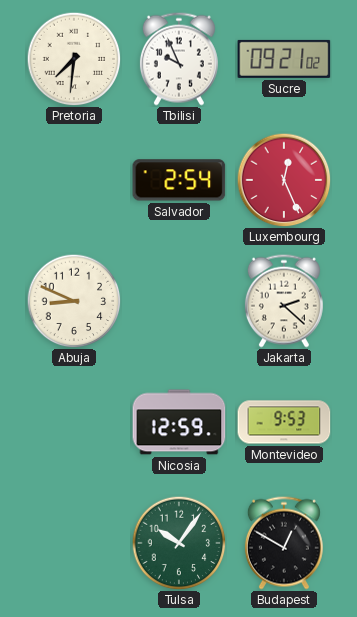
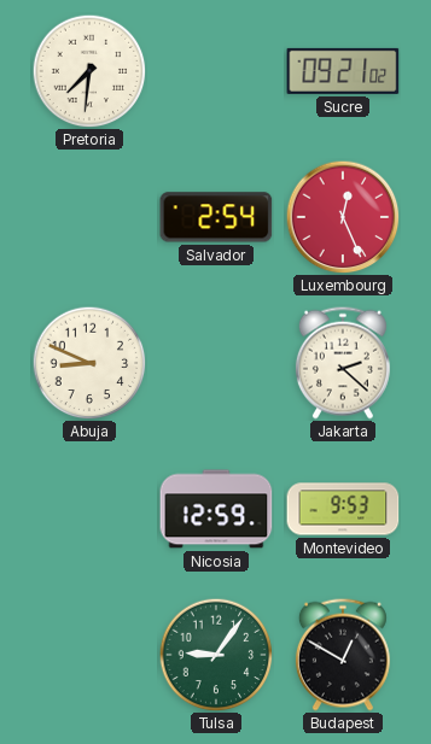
Tbilisi: 9:56 -> none
Tulsa: 10:06 -> 9:06
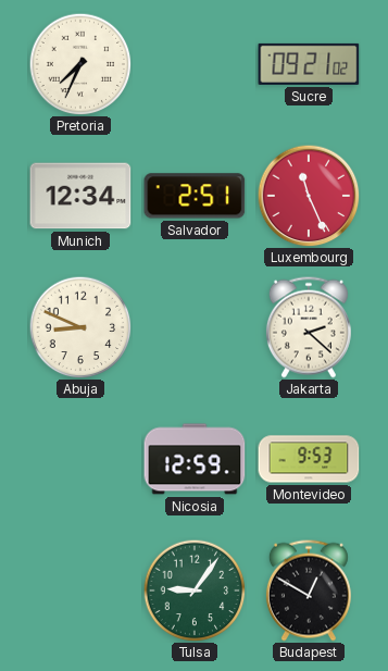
Pretoria: 7:31 -> 7:34
Munich: none -> 12:34
Salvador: 2:54 -> 2:51
Luxembourg: 12:26 -> 11:26
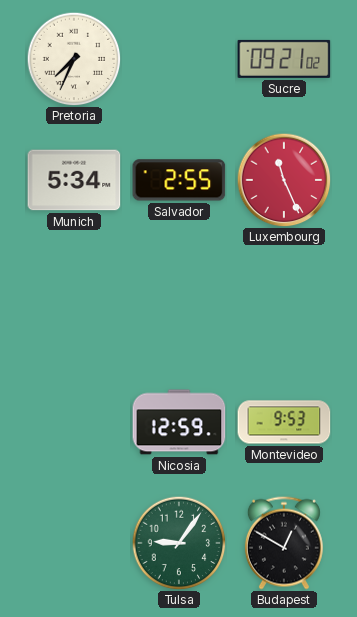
Munich: 12:34 -> 5:34
Salvador: 2:51 -> 2:55
Abuja: 8:49 -> none
Jakarta: 2:22 -> none
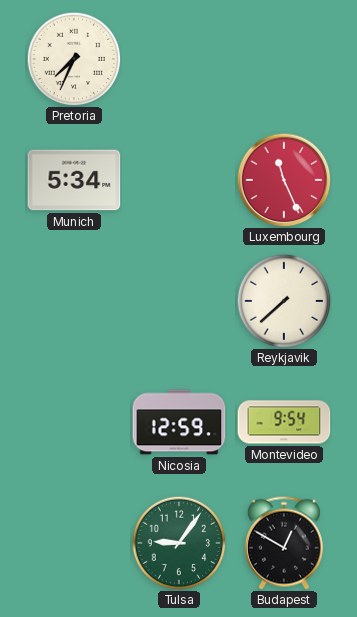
Sucre: 09:21 -> none
Salvador: 2:55 -> none
Reykjavik: none -> 7:38
Montevideo: 9:53 -> 9:54
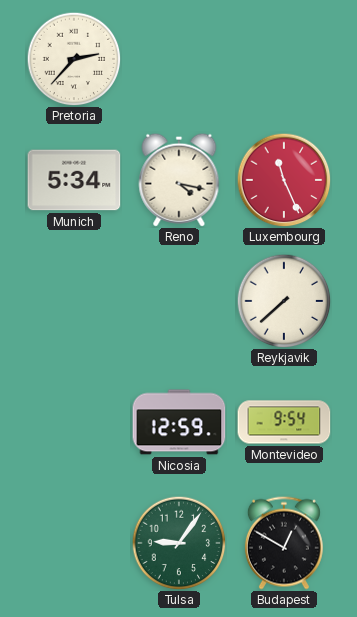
Pretoria: 7:34 -> 2:37
Reno: none -> 4:17
